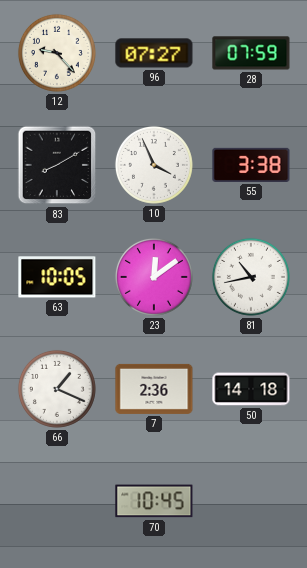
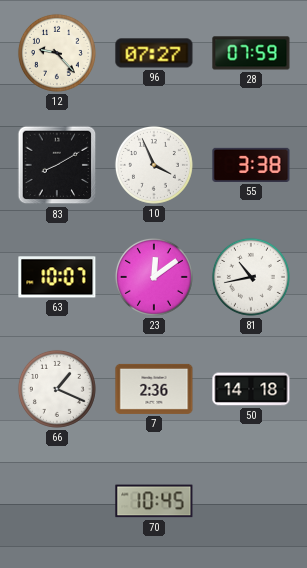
63: 10:05 -> 10:07
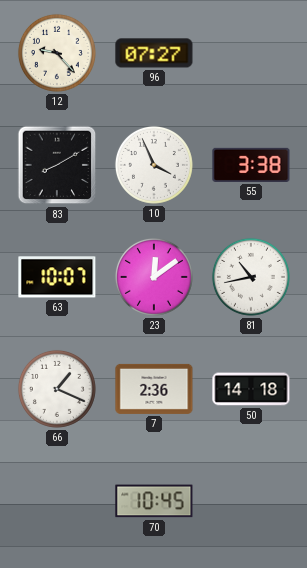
28: 07:59 -> none
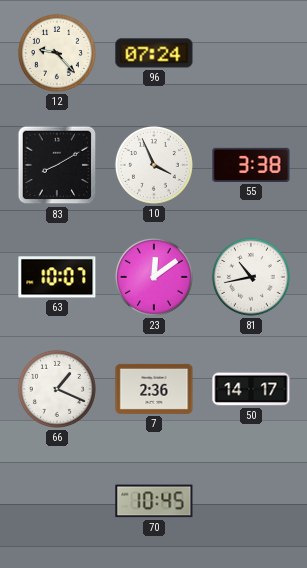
96: 07:27 -> 07:24
50: 14:18 -> 14:17
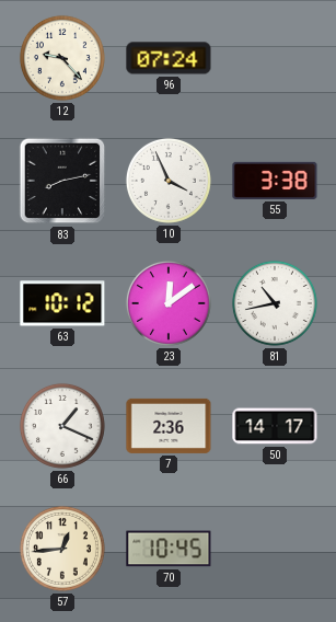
83: 8:10 -> 8:13
63: 10:07 -> 10:12
57: none -> 12:44
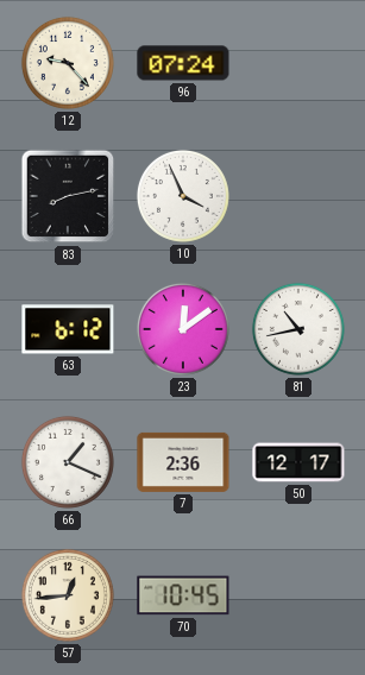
55: 3:38 -> none
63: 10:12 -> 6:12
50: 14:17 -> 12:17
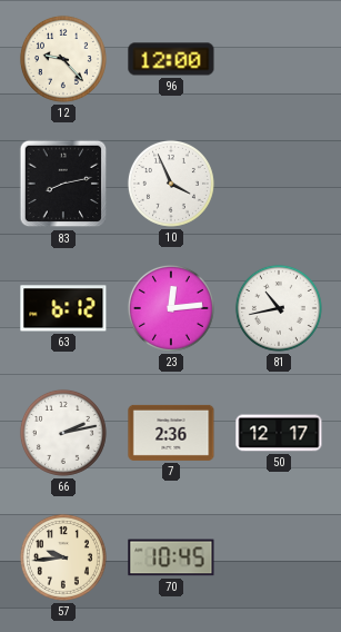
96: 07:24 -> 12:00
23: 12:09 -> 12:14
66: 1:19 -> 2:13
57: 12:44 -> 9:44
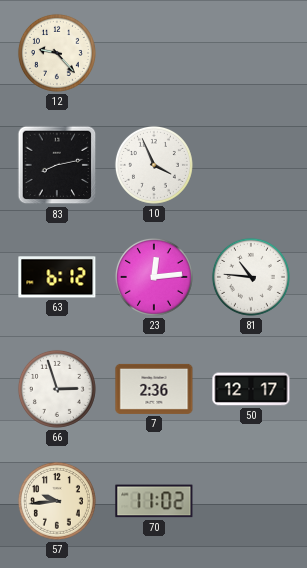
96: 12:00 -> none
81: 10:43 -> 10:46
66: 2:13 -> 2:57
70: 10:45 -> 11:02
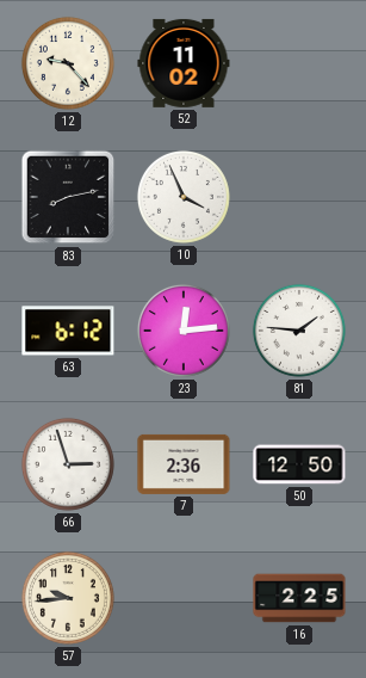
52: none -> 11:02
81: 10:46 -> 1:46
50: 12:17 -> 12:50
70: 11:02 -> none
16: none -> 2:25
